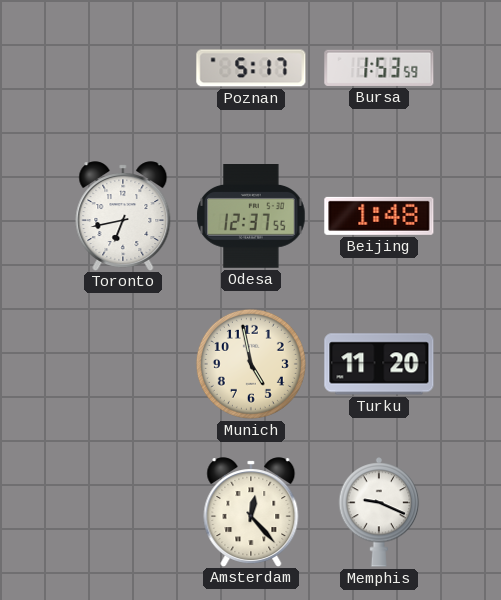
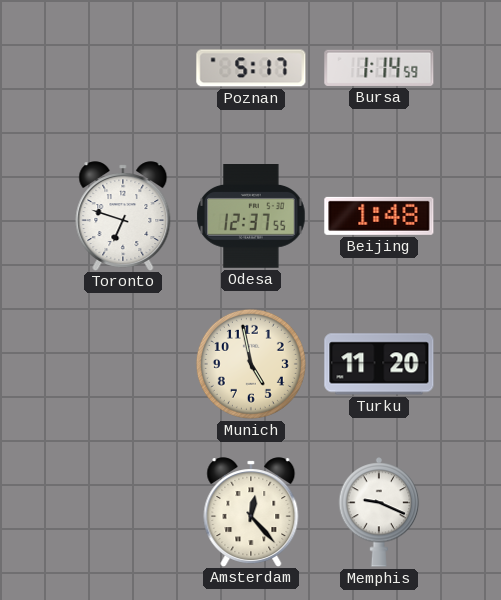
Bursa: 1:53 -> 1:14
Toronto: 6:43 -> 6:48
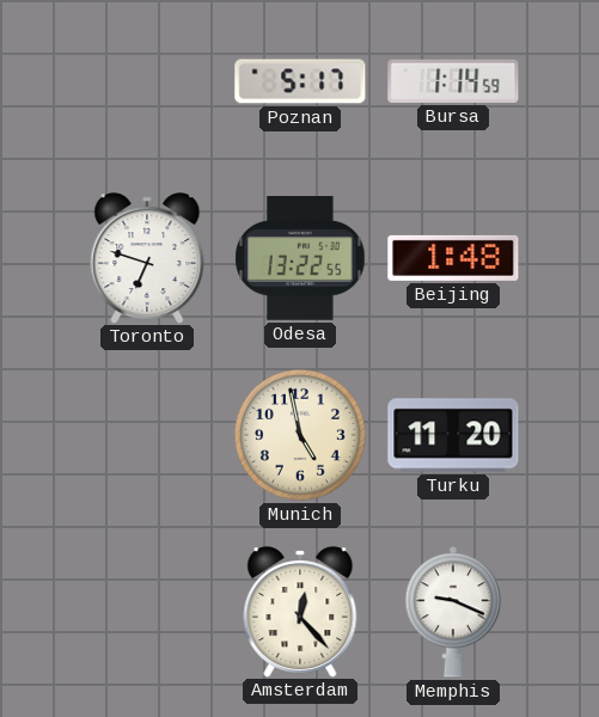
Odesa: 12:37 -> 13:22
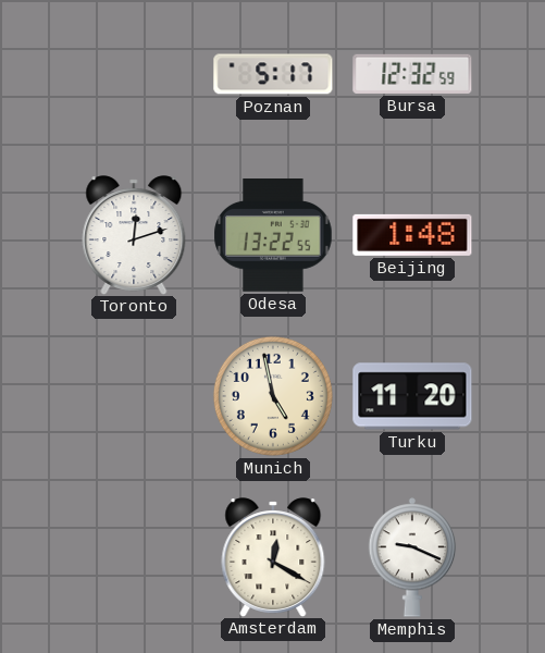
Bursa: 1:14 -> 12:32
Toronto: 6:48 -> 12:12
Amsterdam: 12:23 -> 12:20
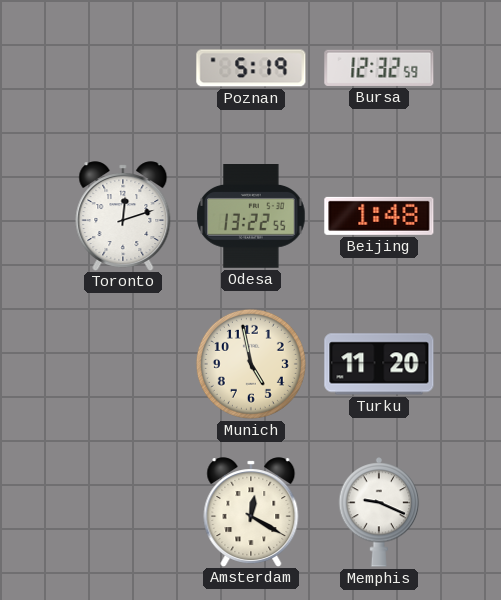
Poznan: 5:17 -> 5:19
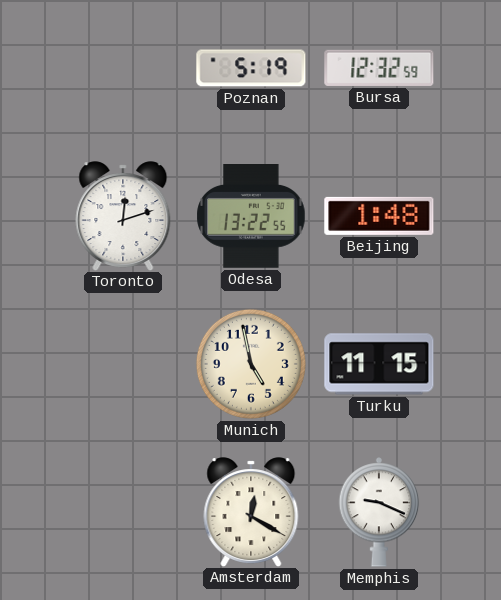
Turku: 11:20 -> 11:15
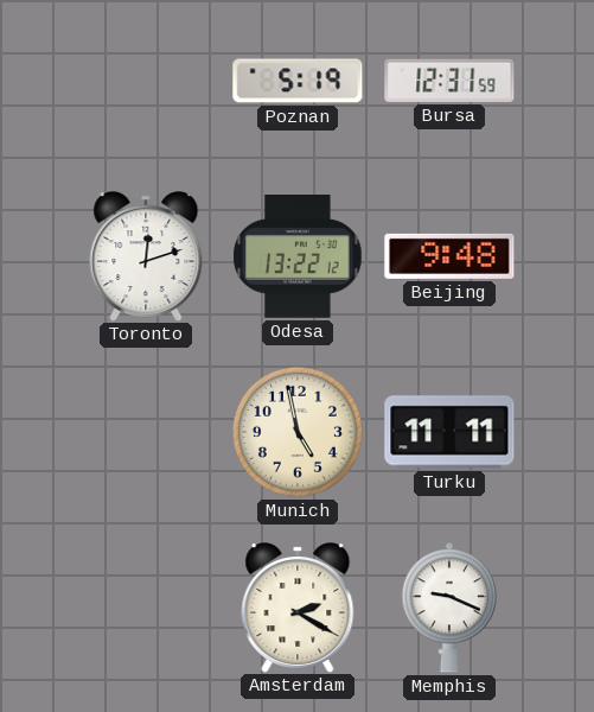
Bursa: 12:32 -> 12:31
Odesa: 13:22:55 -> 13:22:12
Beijing: 1:48 -> 9:48
Turku: 11:15 -> 11:11
Amsterdam: 12:20 -> 2:20
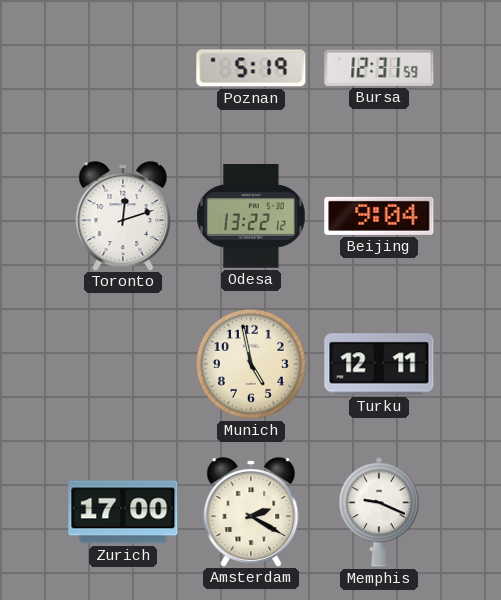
Beijing: 9:48 -> 9:04
Turku: 11:11 -> 12:11
Zurich: none -> 17:00
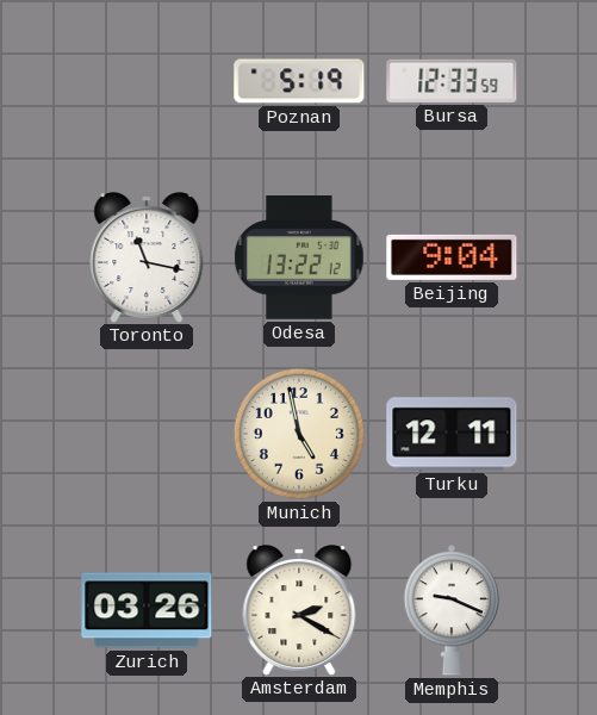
Bursa: 12:31 -> 12:33
Toronto: 12:12 -> 11:17
Zurich: 17:00 -> 03:26
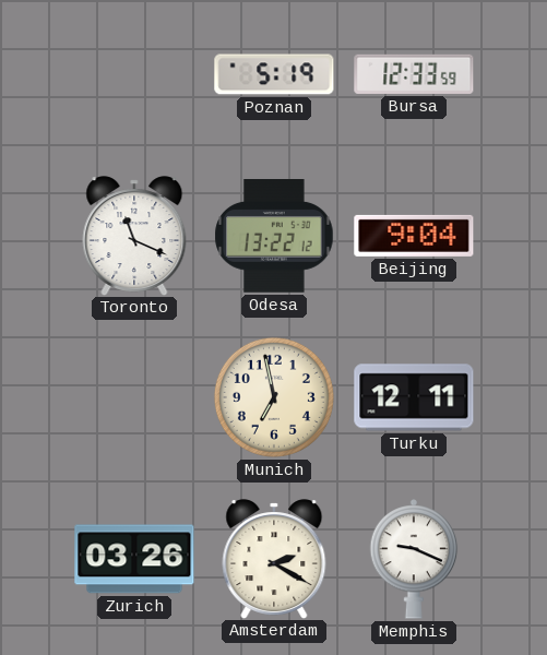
Toronto: 11:17 -> 11:19
Munich: 4:58 -> 6:58
